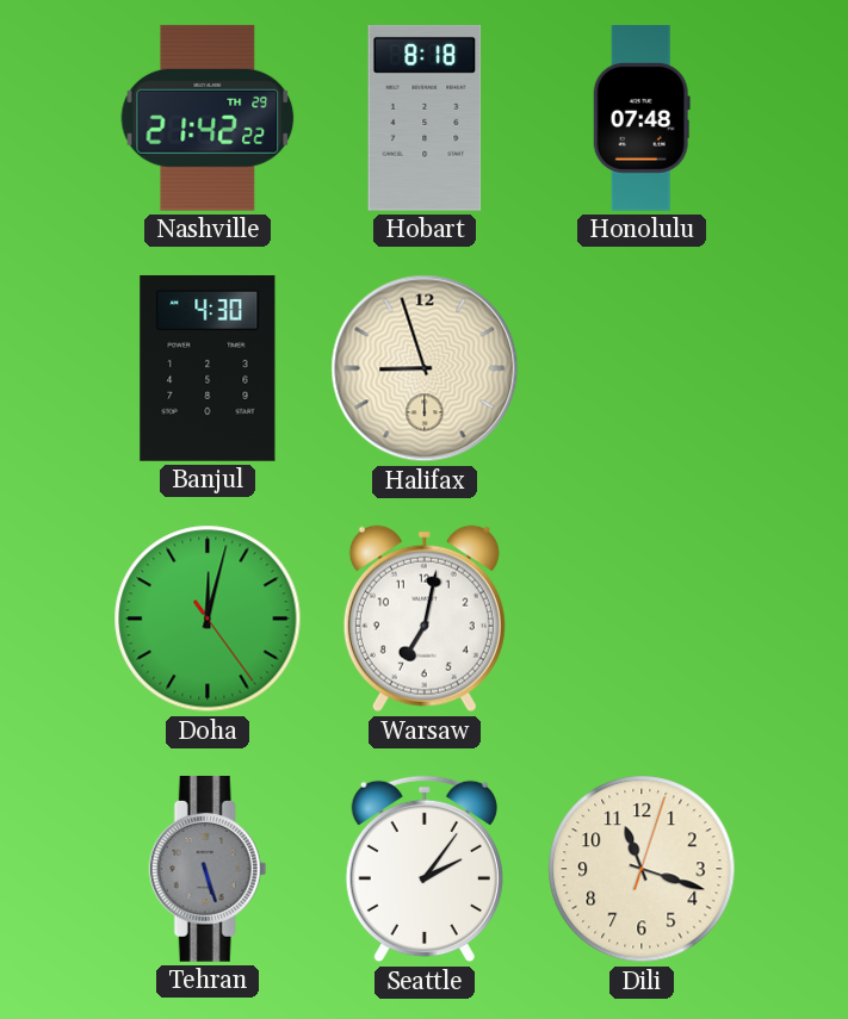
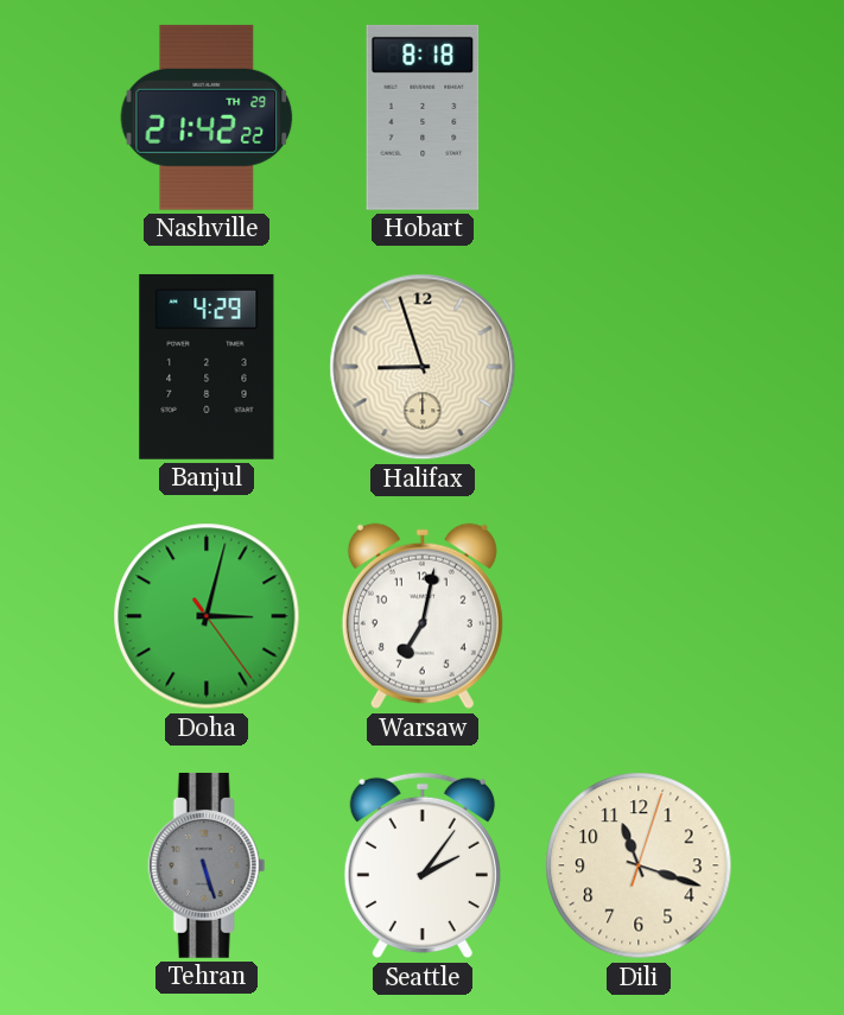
Honolulu: 07:48 -> none
Banjul: 4:30 -> 4:29
Doha: 12:02 -> 3:02
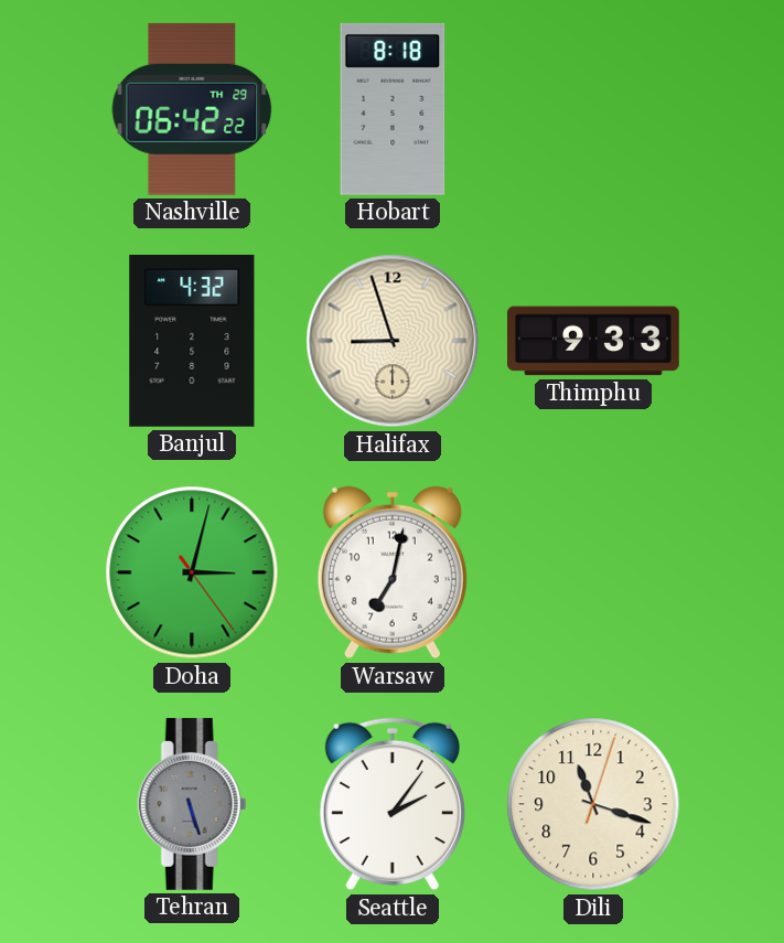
Nashville: 21:42 -> 06:42
Banjul: 4:29 -> 4:32
Thimphu: none -> 9:33
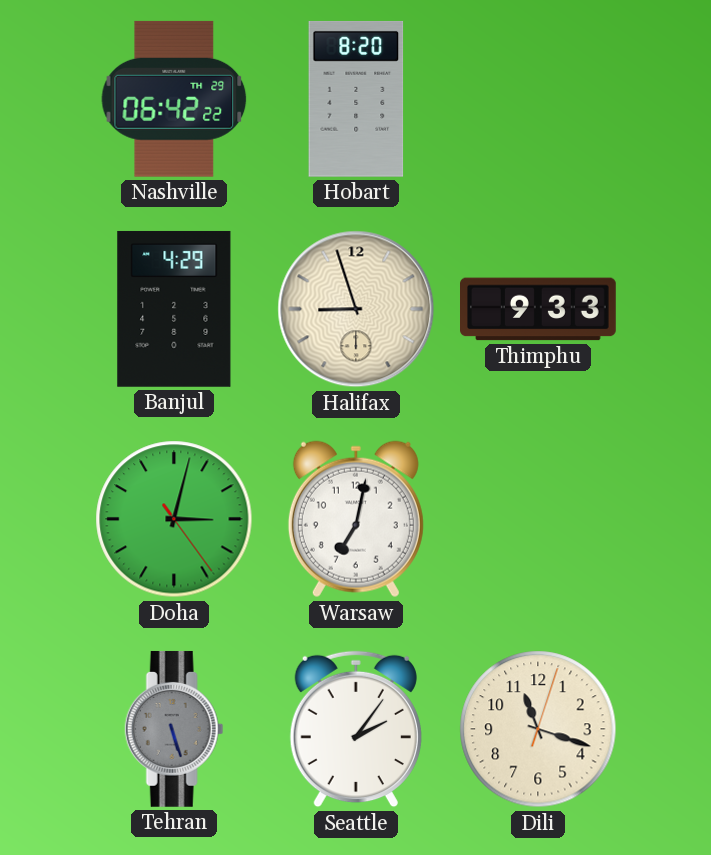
Hobart: 8:18 -> 8:20
Banjul: 4:32 -> 4:29
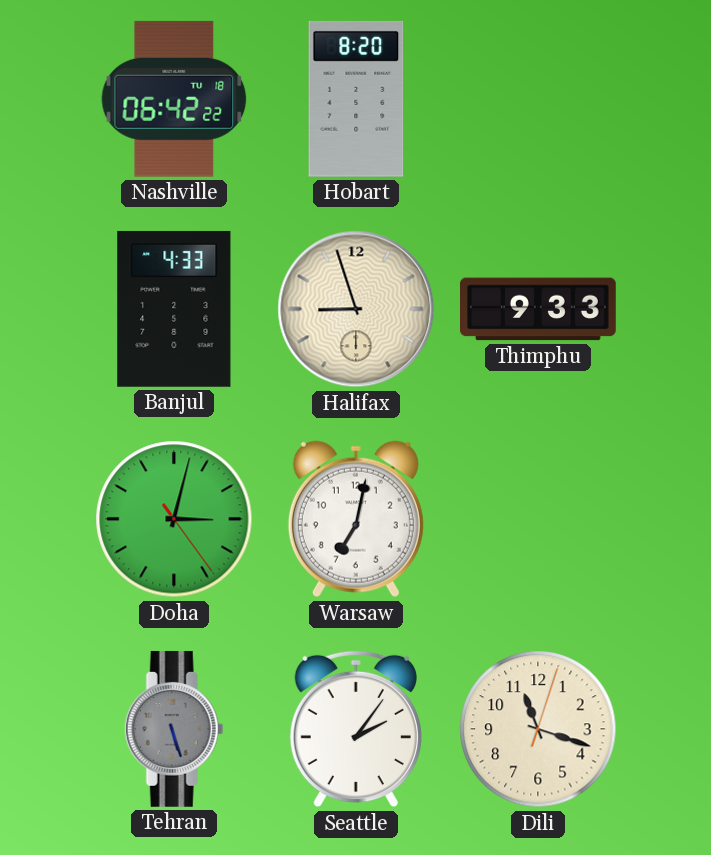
Nashville date: TH 29 -> TU 18
Banjul: 4:29 -> 4:33
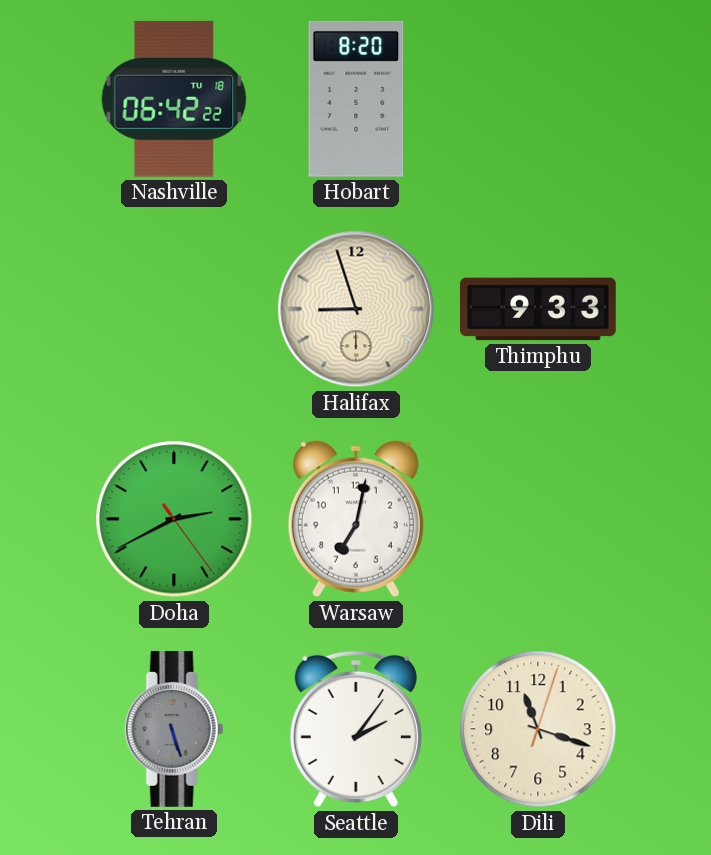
Banjul: 4:33 -> none
Doha: 3:02 -> 2:40
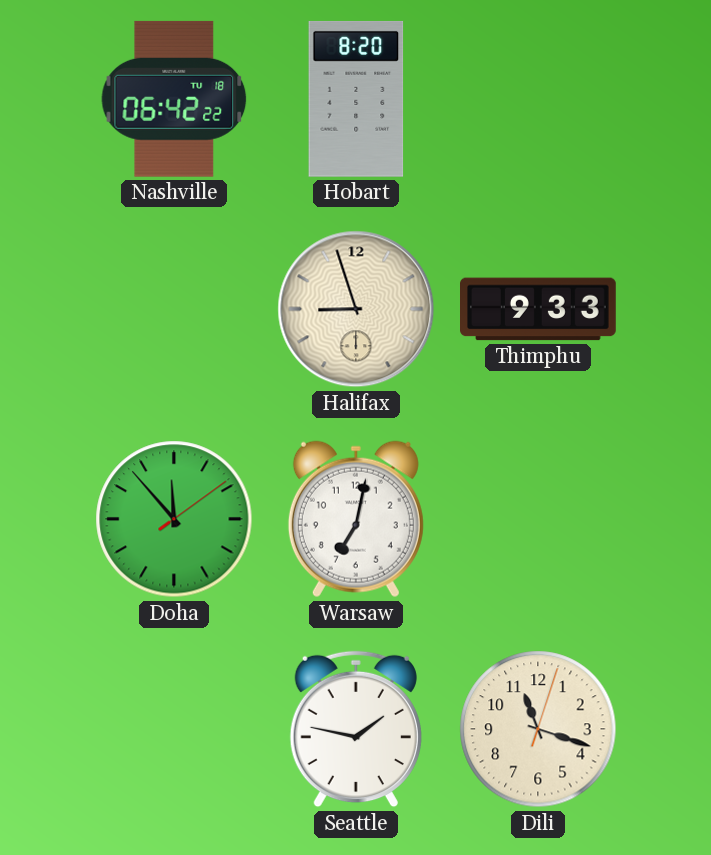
Doha: 2:40 -> 11:53
Tehran: 5:27 -> none
Seattle: 2:06 -> 1:47
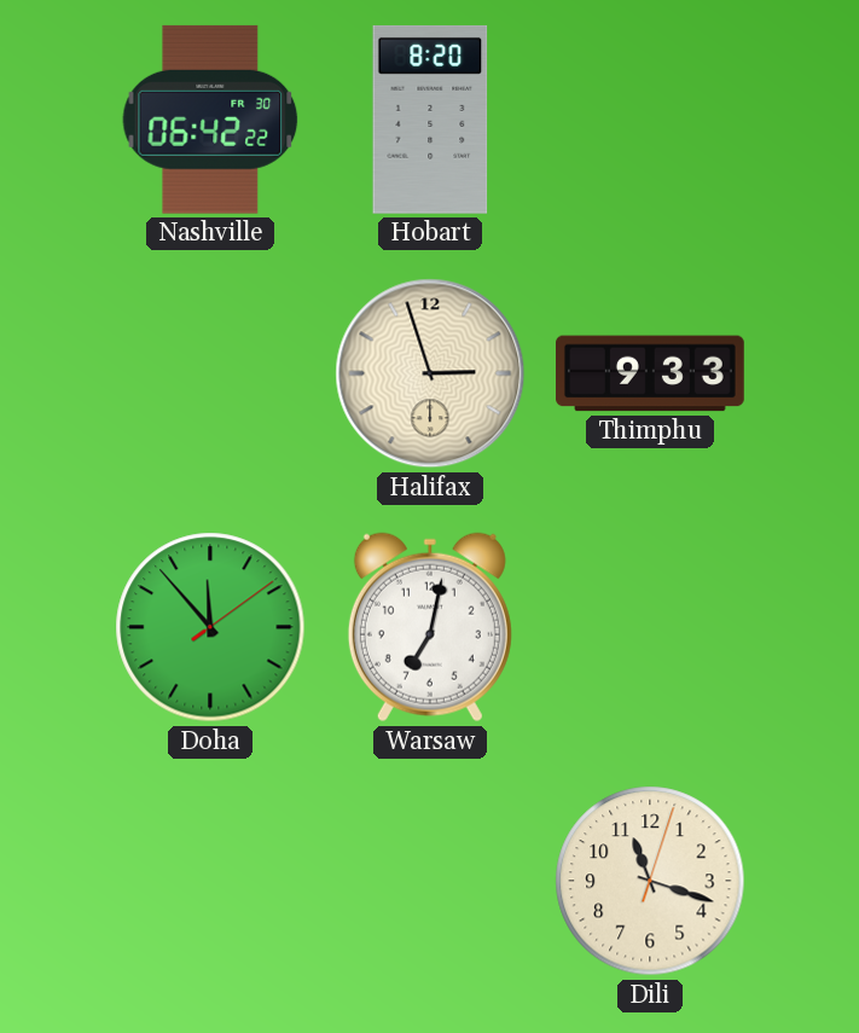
Nashville date: TU 18 -> FR 30
Halifax: 8:57 -> 2:57
Seattle: 1:47 -> none
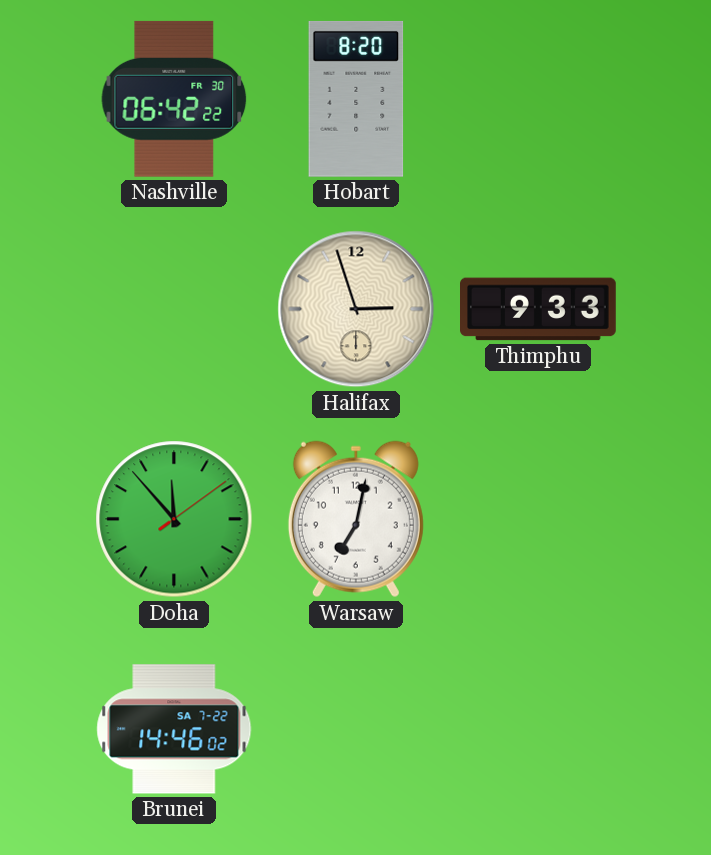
Brunei: none -> 14:46
Dili: 11:18 -> none
